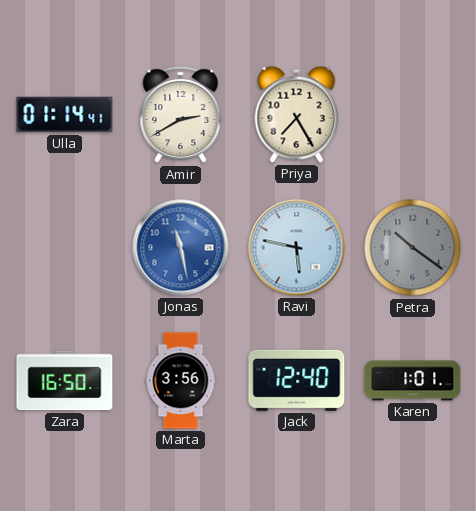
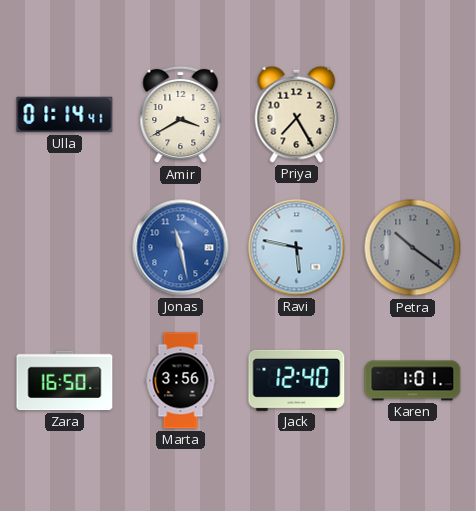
Amir: 2:40 -> 3:40
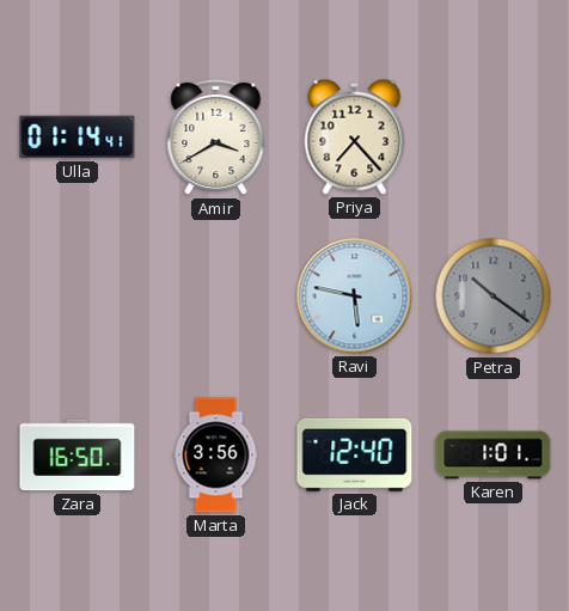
Priya: 7:25 -> 7:23
Jonas: 11:28 -> none
